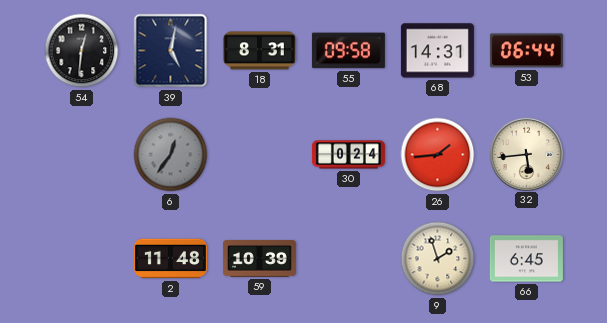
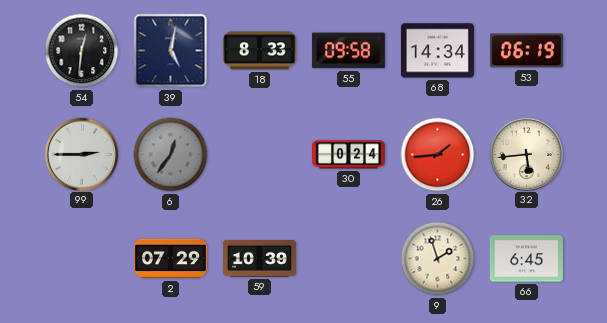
18: 8:31 -> 8:33
68: 14:31 -> 14:34
53: 06:44 -> 06:19
99: none -> 2:45
2: 11:48 -> 07:29
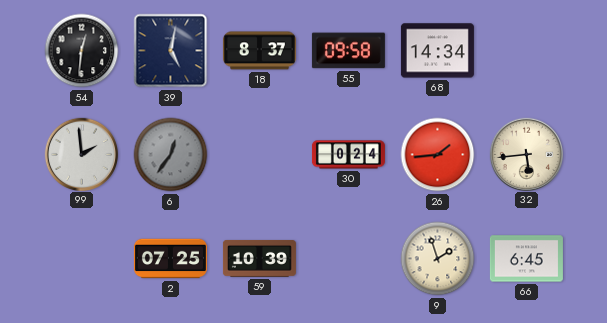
18: 8:33 -> 8:37
53: 06:19 -> none
99: 2:45 -> 1:59
2: 07:29 -> 07:25
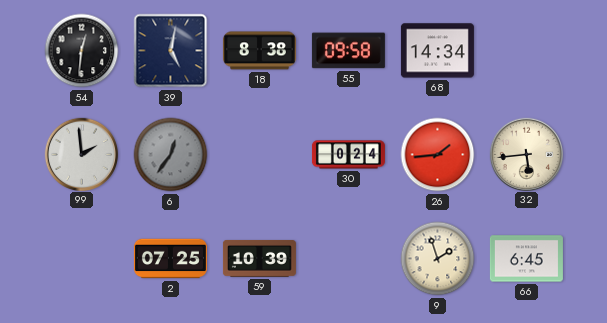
18: 8:37 -> 8:38
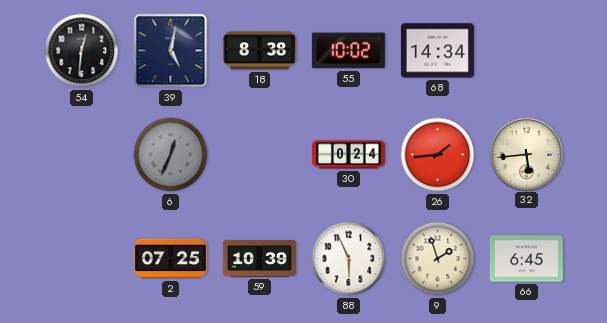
55: 09:58 -> 10:02
99: 1:59 -> none
6: 12:36 -> 12:34
88: none -> 5:56
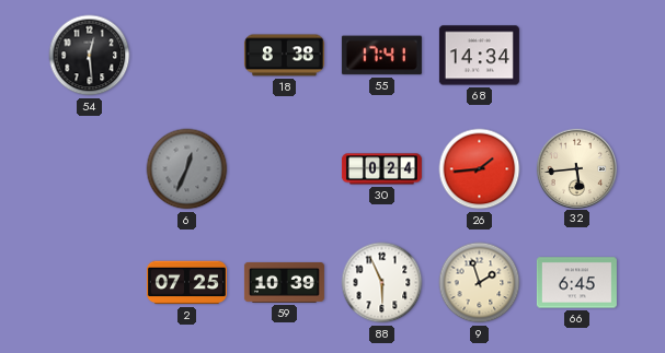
54: 12:31 -> 12:29
39: 5:02 -> none
55: 10:02 -> 17:41
